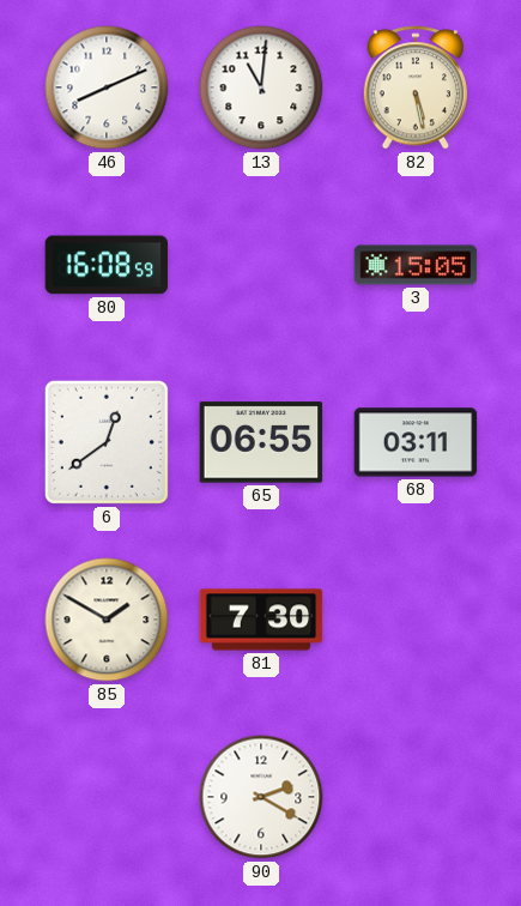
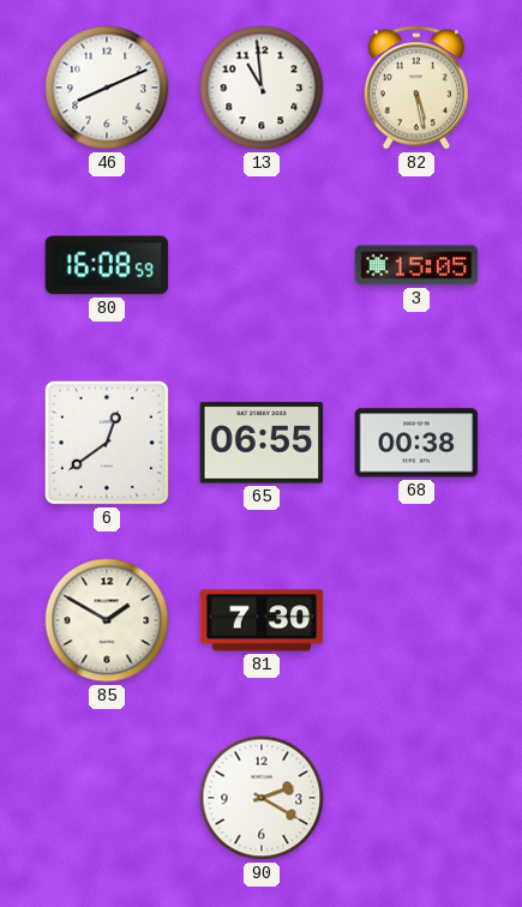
13: 11:01 -> 10:59
68: 03:11 -> 00:38
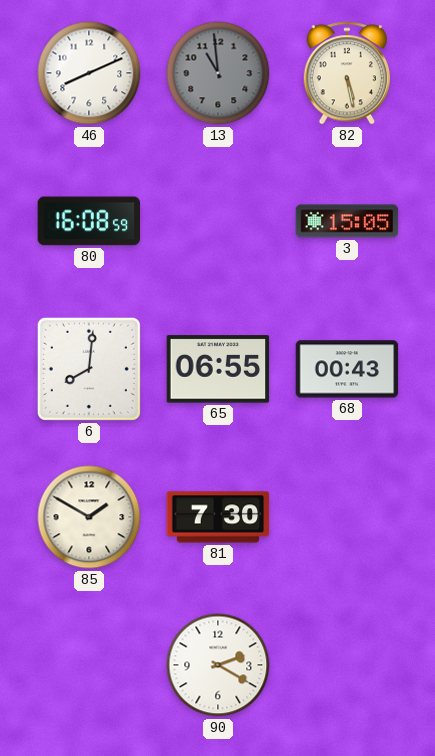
13 dial: white -> grey
6: 12:39 -> 8:01
68: 00:38 -> 00:43
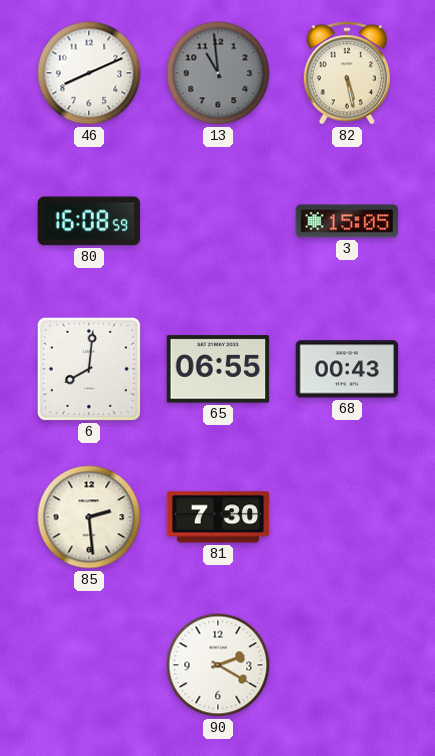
85: 1:50 -> 2:29
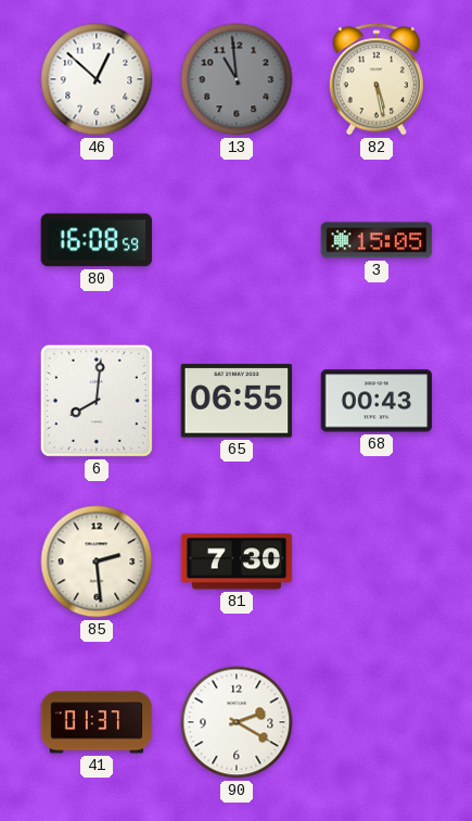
46: 8:11 -> 12:52
41: none -> 01:37
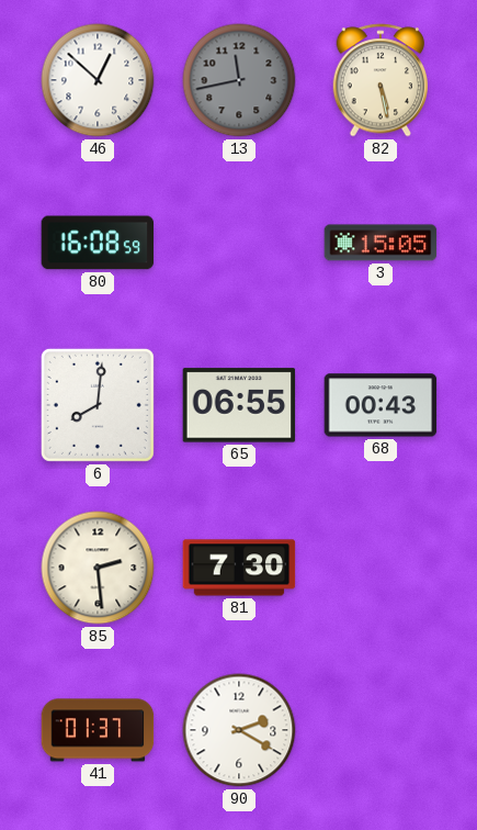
13: 10:59 -> 11:43
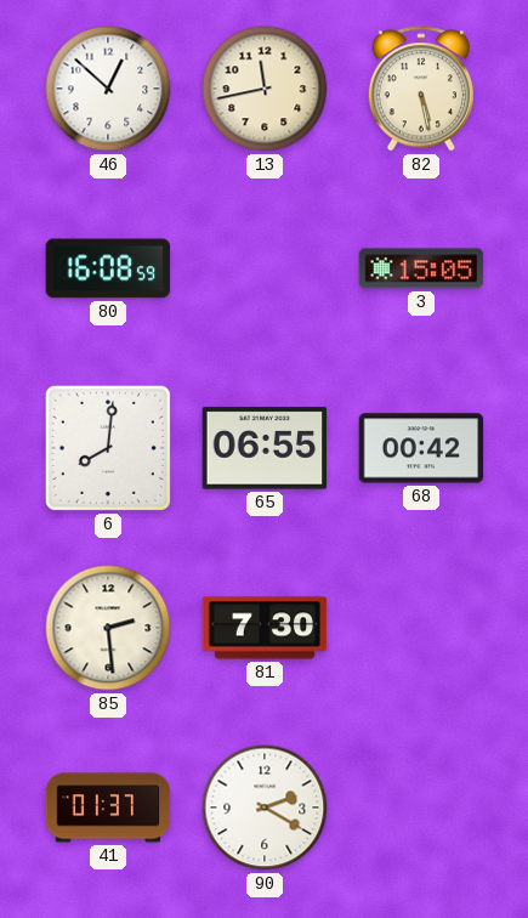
13 dial: grey -> cream
68: 00:43 -> 00:42
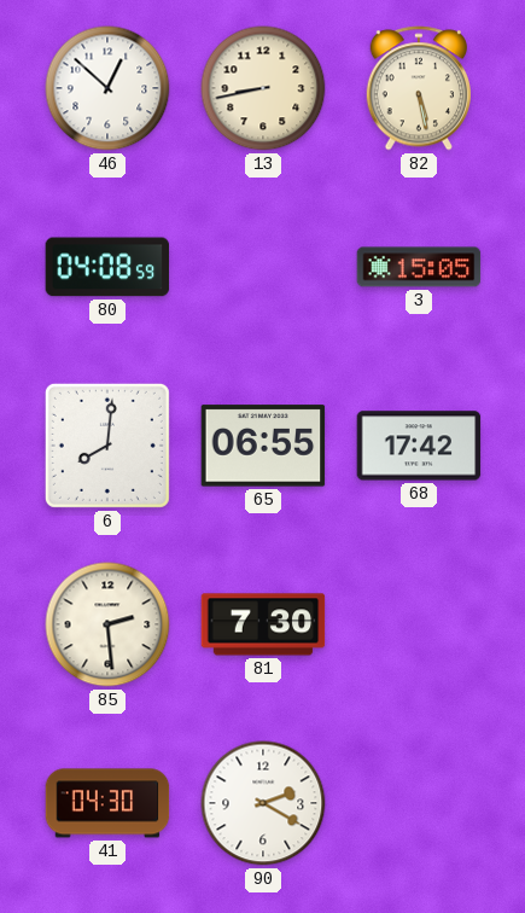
13: 11:43 -> 8:43
80: 16:08 -> 04:08
68: 00:42 -> 17:42
41: 01:37 -> 04:30
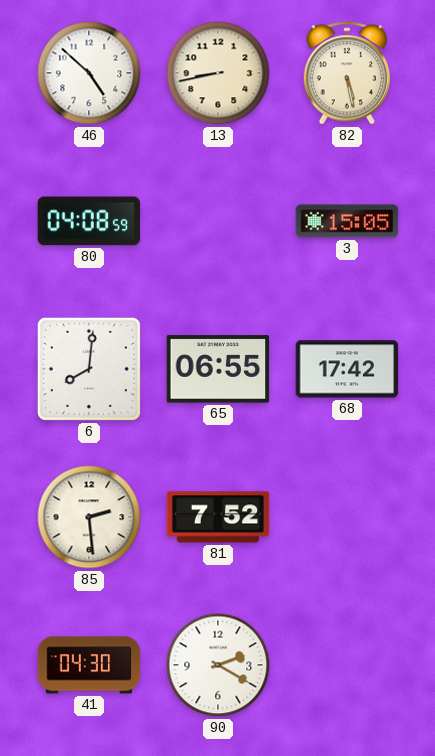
46: 12:52 -> 4:52
81: 7:30 -> 7:52
